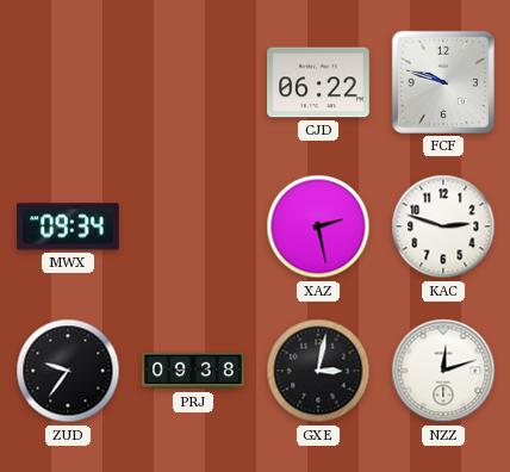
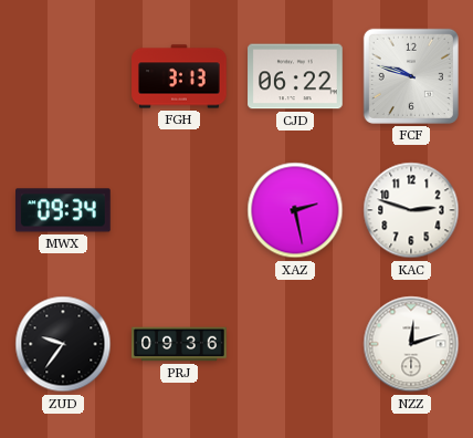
FGH: none -> 3:13
PRJ: 09:38 -> 09:36
GXE: 3:02 -> none
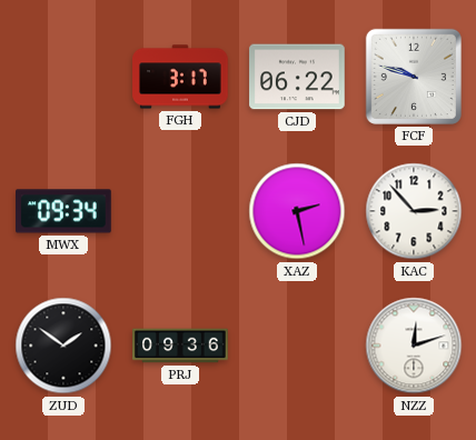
FGH: 3:13 -> 3:17
KAC: 2:48 -> 2:53
ZUD: 9:36 -> 1:51
